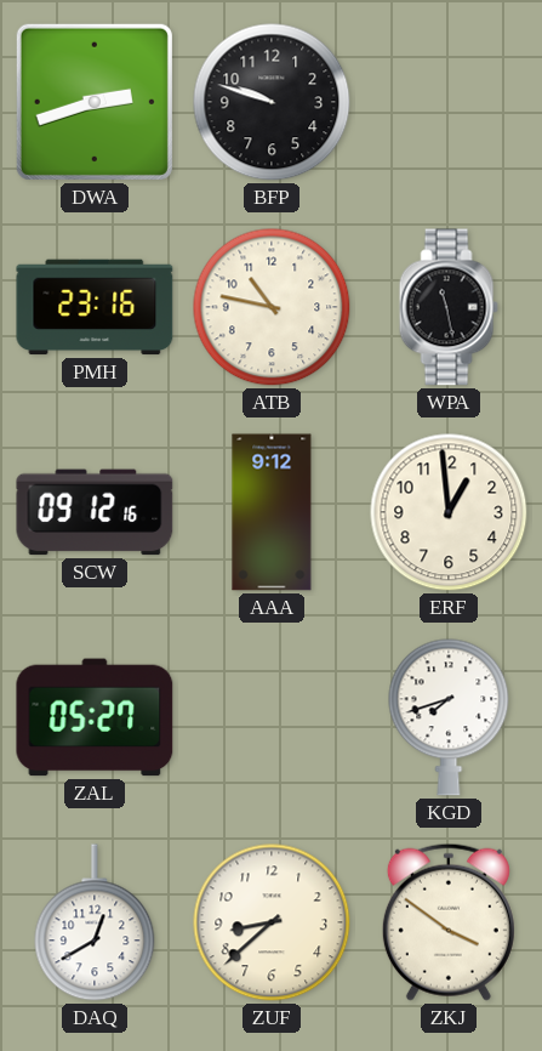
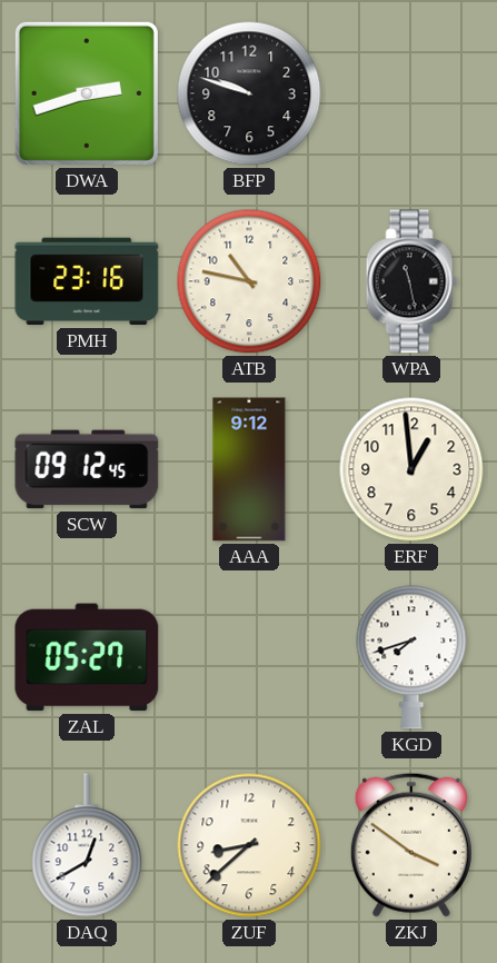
SCW: 09:12:16 -> 09:12:45
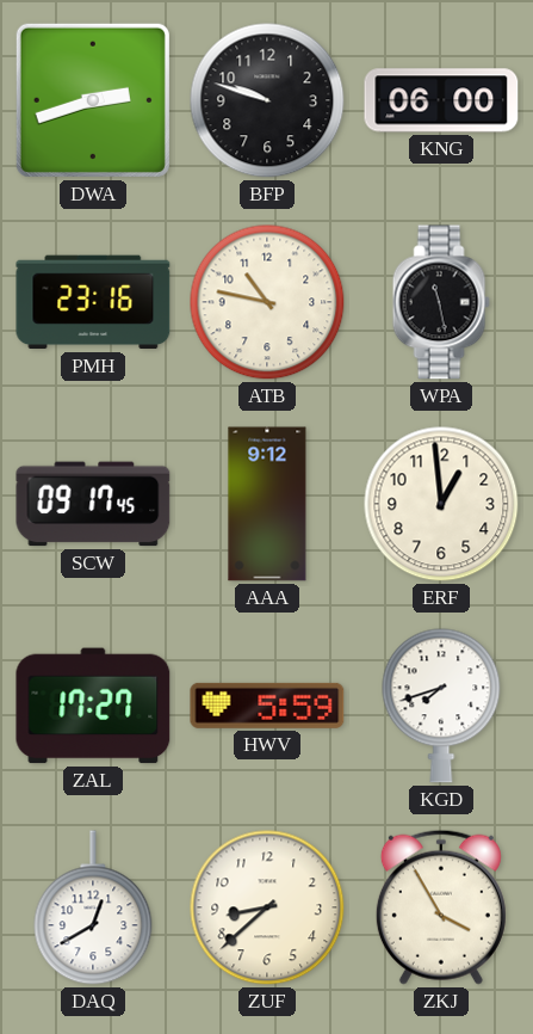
KNG: none -> 06:00
SCW: 09:12 -> 09:17
ZAL: 05:27 -> 17:27
HWV: none -> 5:59
ZKJ: 3:51 -> 3:55
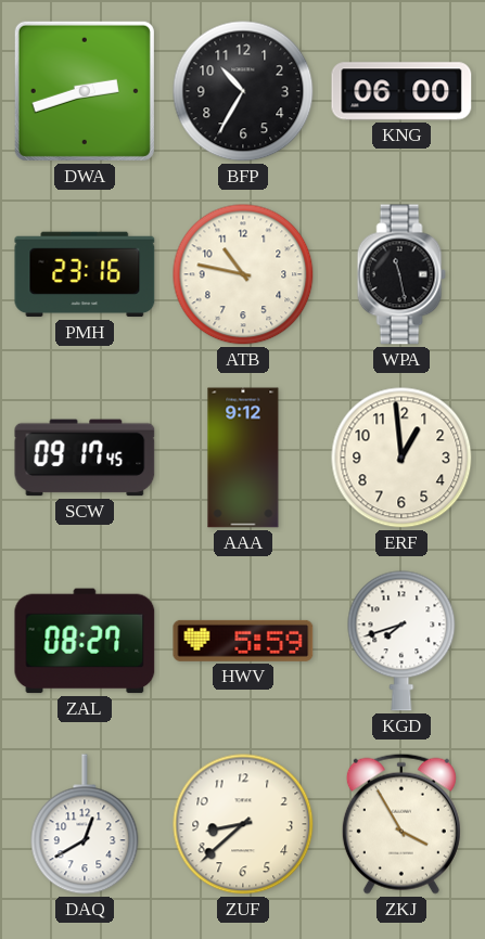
BFP: 9:48 -> 10:35
ZAL: 17:27 -> 08:27
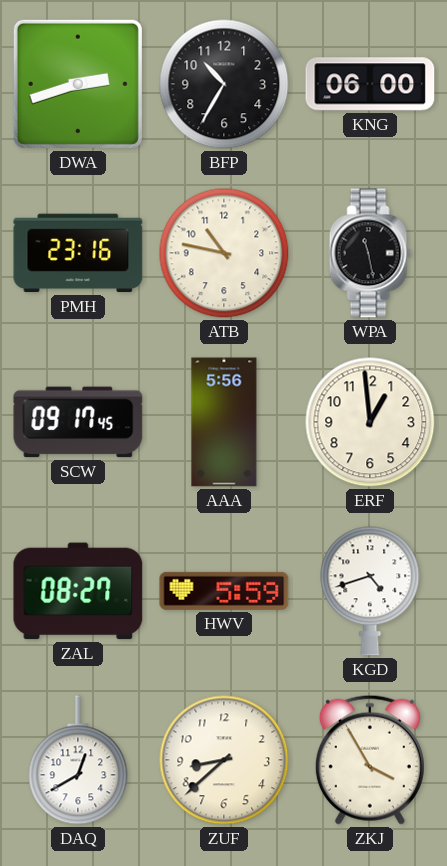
AAA: 9:12 -> 5:56
KGD: 7:42 -> 4:42
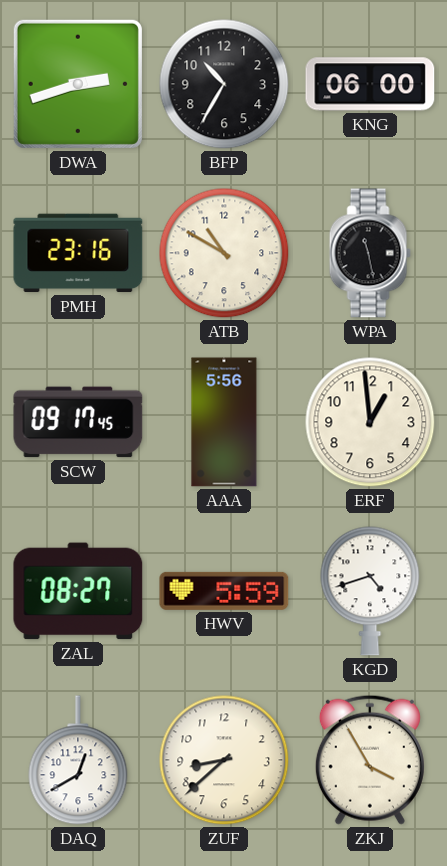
ATB: 10:47 -> 10:50
